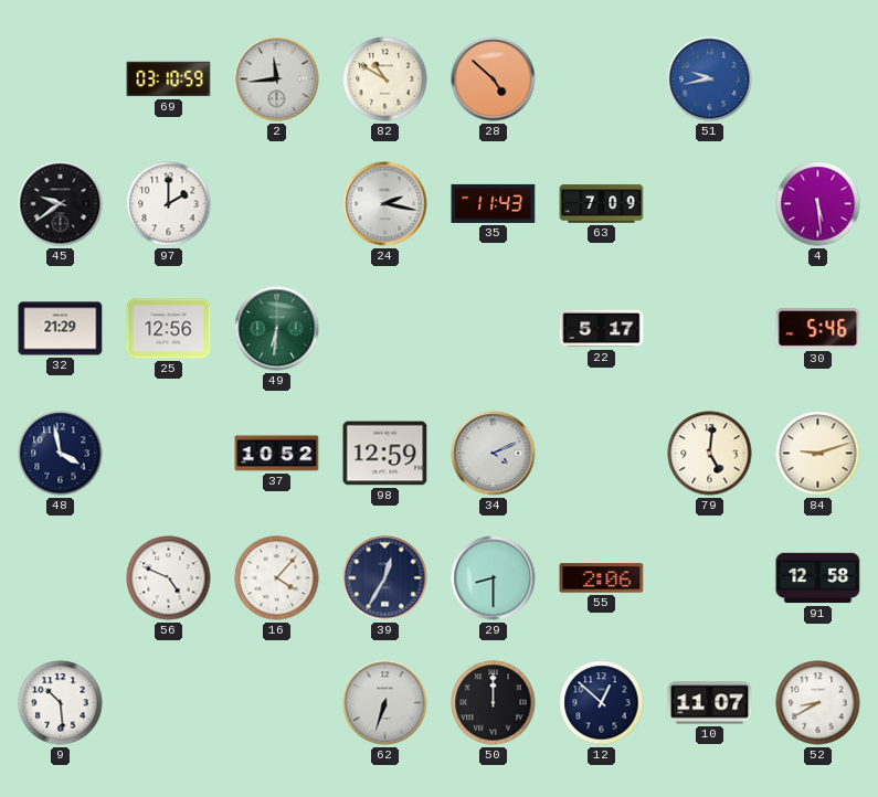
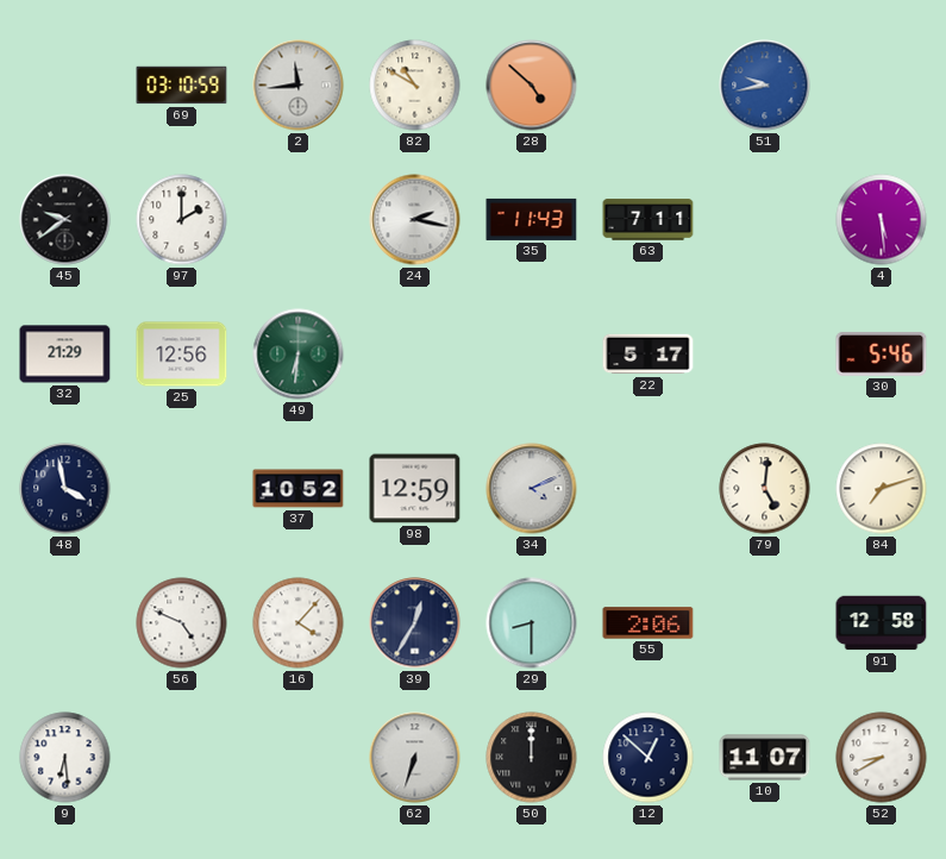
63: 7:09 -> 7:11
84: 9:12 -> 7:12
9: 10:29 -> 6:29
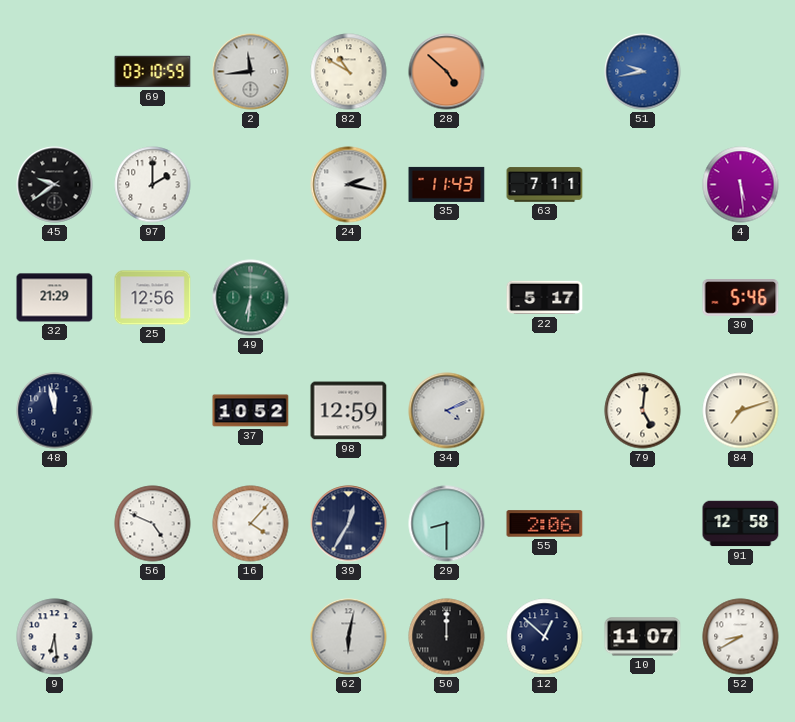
48: 3:58 -> 11:58
62: 6:33 -> 6:02
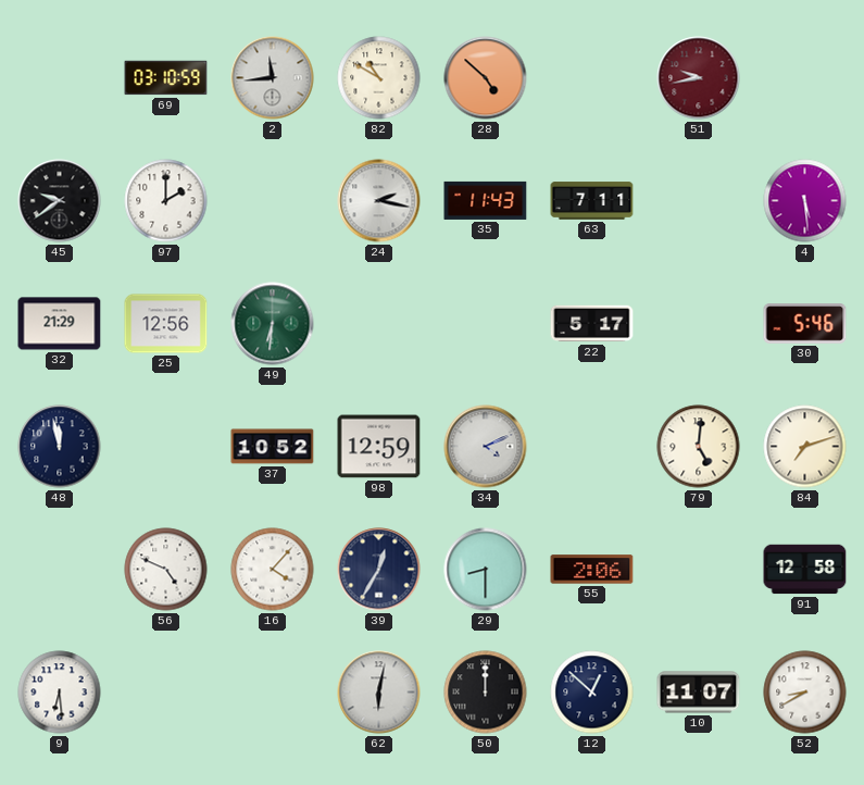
51 dial: blue -> burgundy
